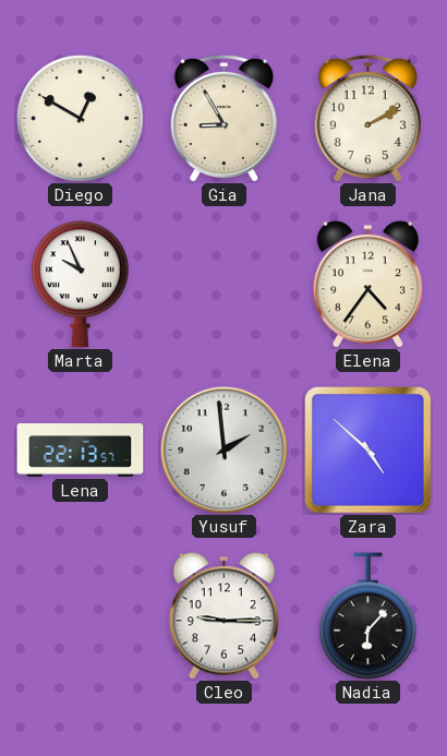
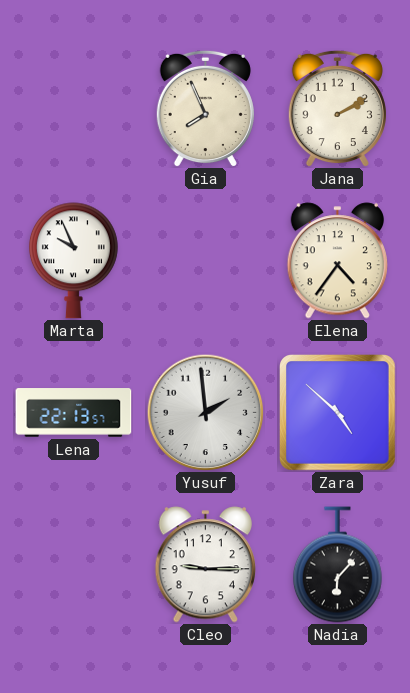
Diego: 12:50 -> none
Gia: 8:55 -> 7:56
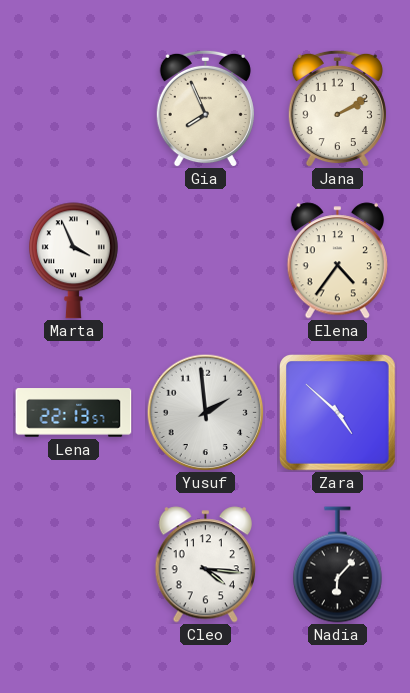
Marta: 9:56 -> 3:56
Cleo: 9:15 -> 4:16
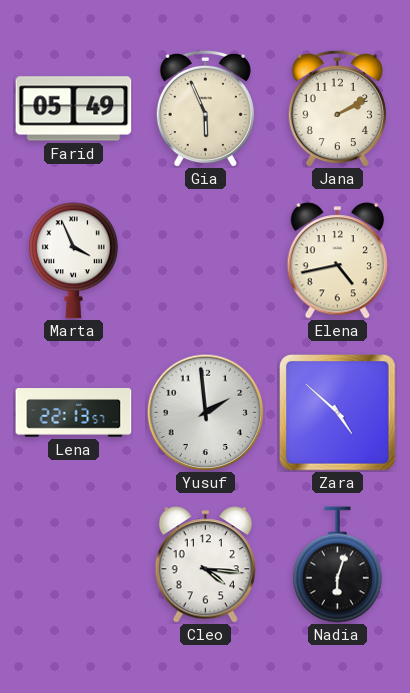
Farid: none -> 05:49
Gia: 7:56 -> 5:56
Elena: 4:36 -> 4:43
Nadia: 6:07 -> 6:03
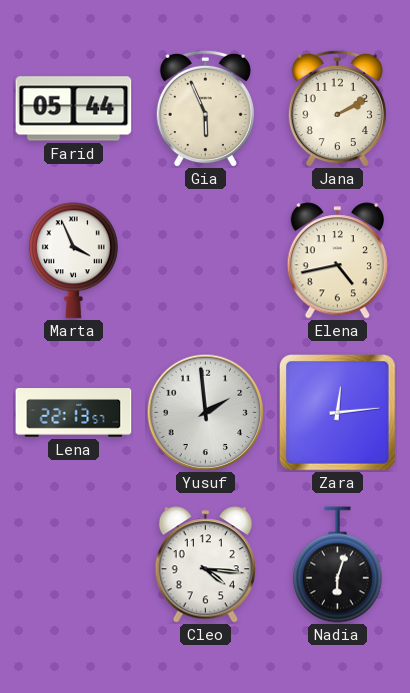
Farid: 05:49 -> 05:44
Zara: 4:52 -> 12:14
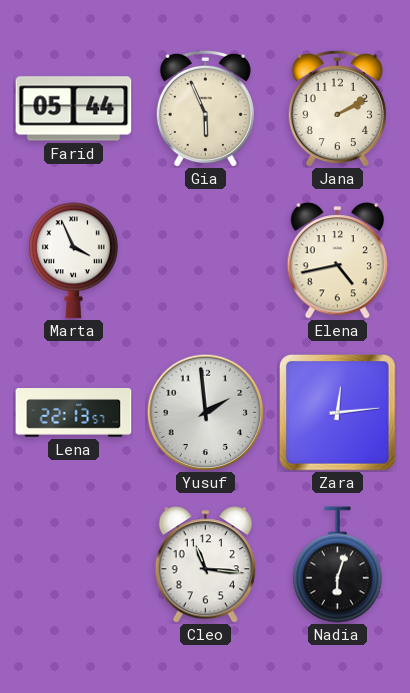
Cleo: 4:16 -> 11:16
